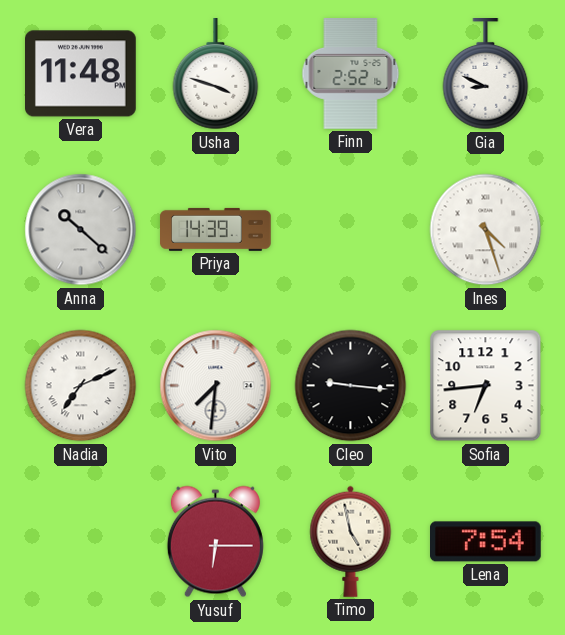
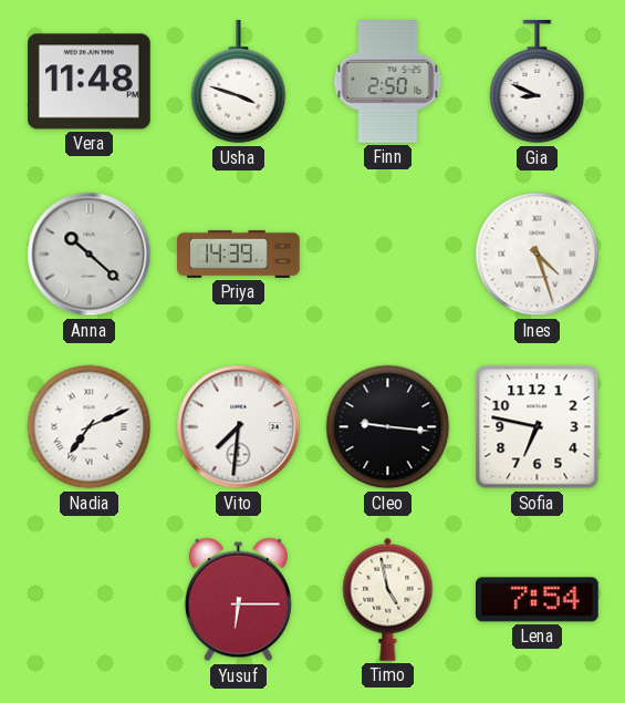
Finn: 2:52 -> 2:50
Sofia: 6:44 -> 6:47
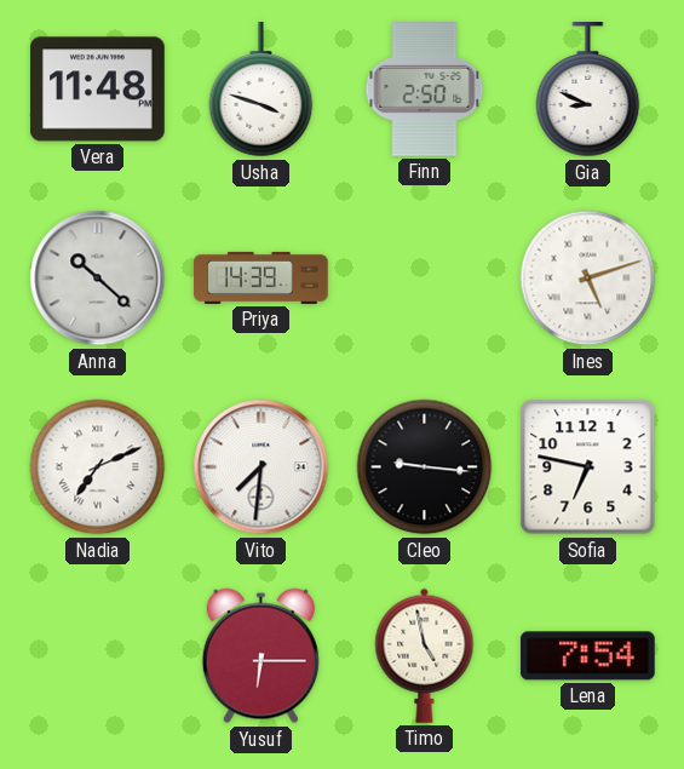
Ines: 4:27 -> 5:12
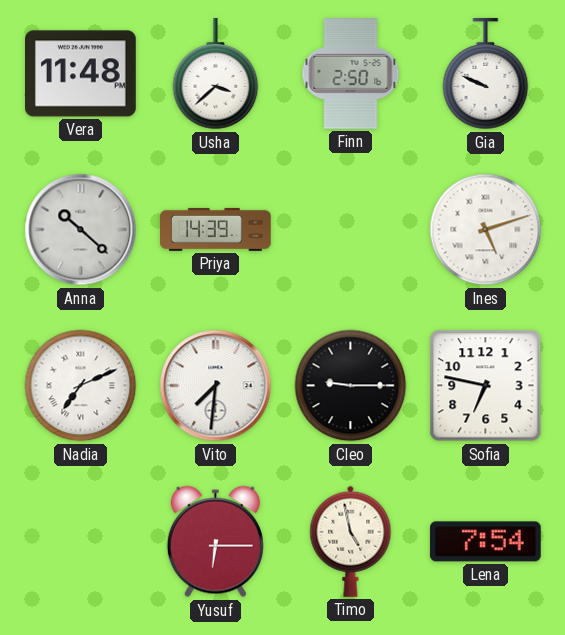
Usha: 3:48 -> 3:38
Gia: 8:49 -> 9:49
Cleo: 9:16 -> 9:15
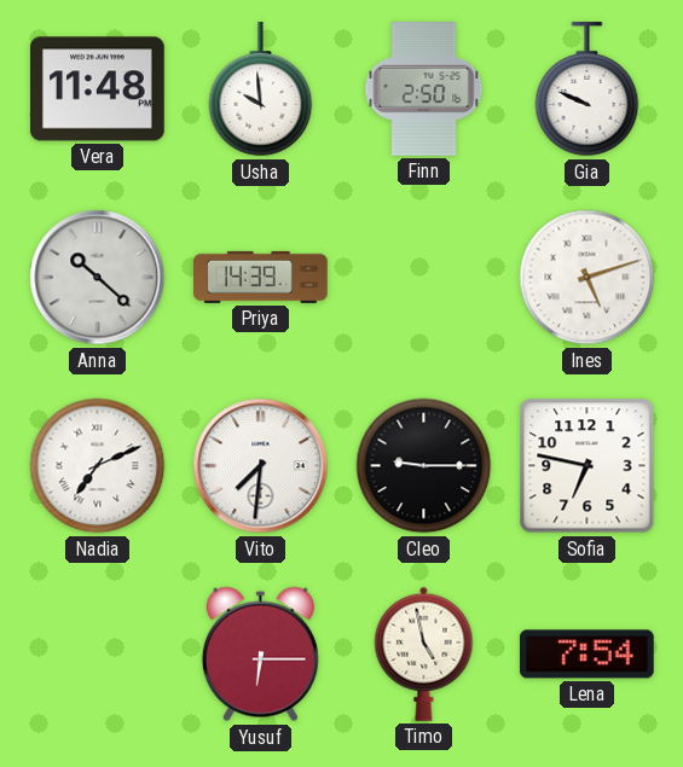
Usha: 3:38 -> 9:59
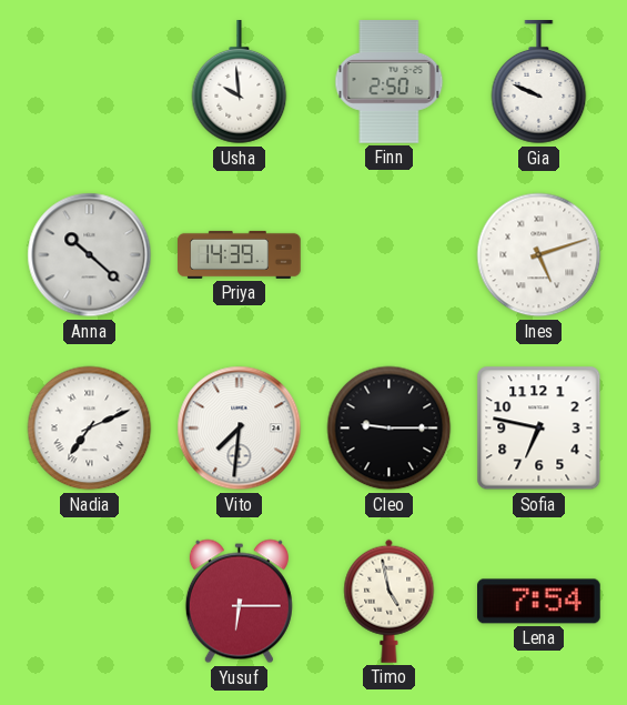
Vera: 11:48 -> none
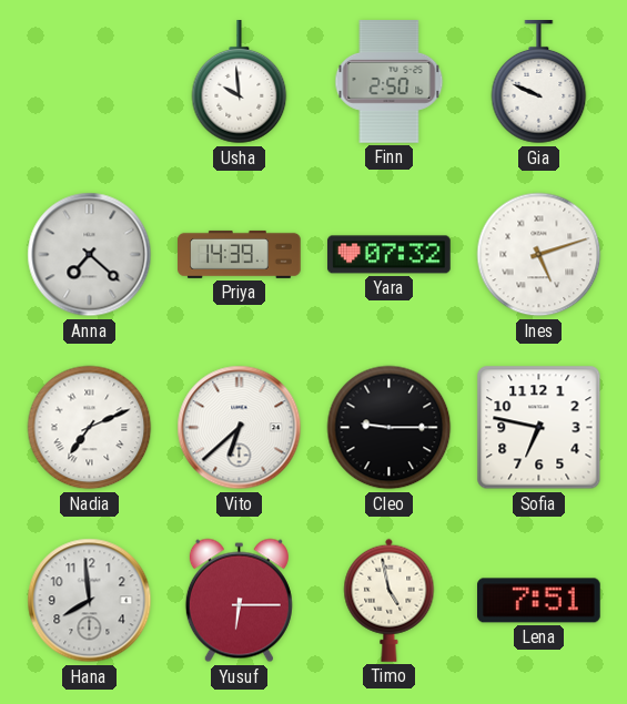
Anna: 10:22 -> 7:22
Yara: none -> 07:32
Vito: 7:31 -> 6:38
Hana: none -> 7:59
Lena: 7:54 -> 7:51
